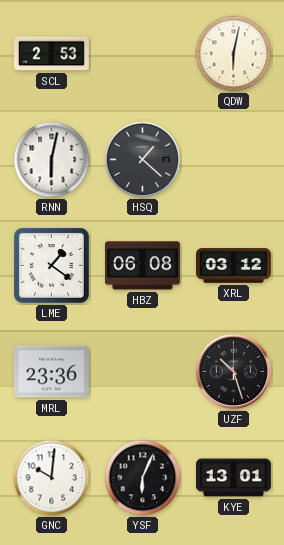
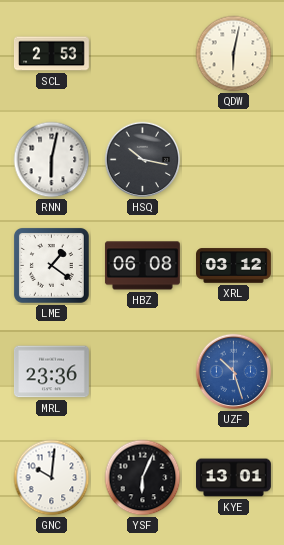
HSQ: 1:22 -> 10:17
UZF dial: black -> blue
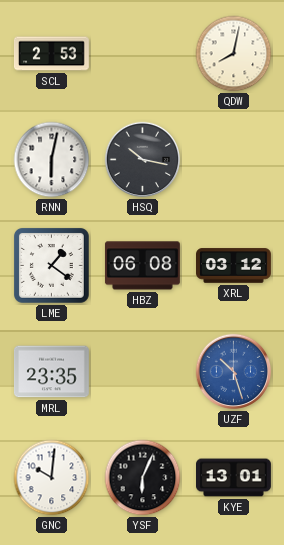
QDW: 6:02 -> 8:02
MRL: 23:36 -> 23:35
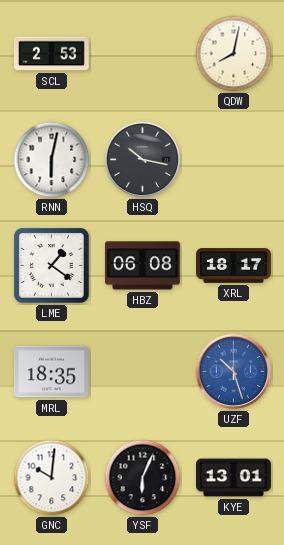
XRL: 03:12 -> 18:17
MRL: 23:35 -> 18:35
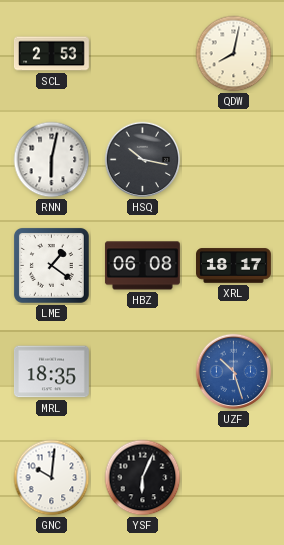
KYE: 13:01 -> none
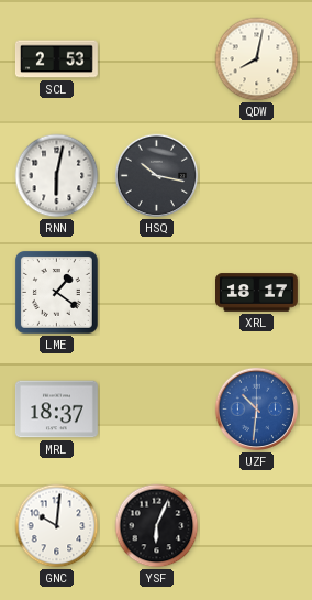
HBZ: 06:08 -> none
MRL: 18:35 -> 18:37
UZF: 10:27 -> 10:31
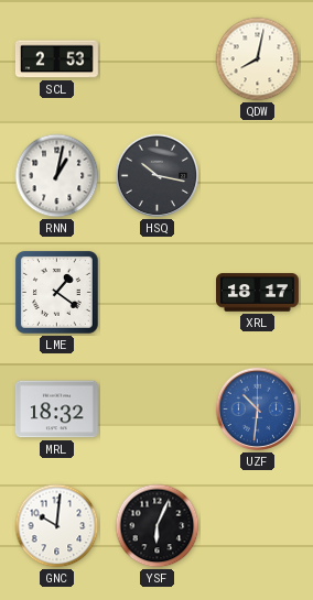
RNN: 6:02 -> 1:02
MRL: 18:37 -> 18:32
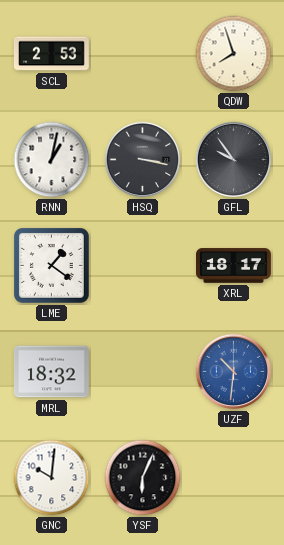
QDW: 8:02 -> 7:57
HSQ: 10:17 -> 3:17
GFL: none -> 9:54
